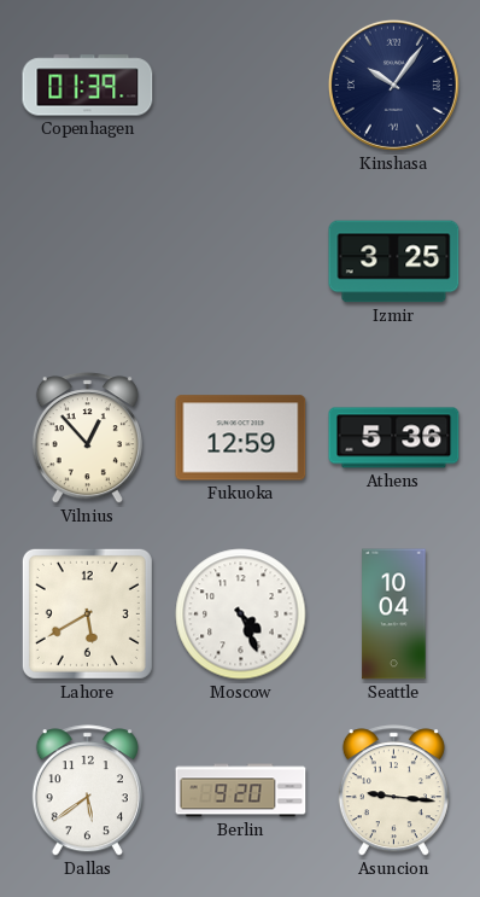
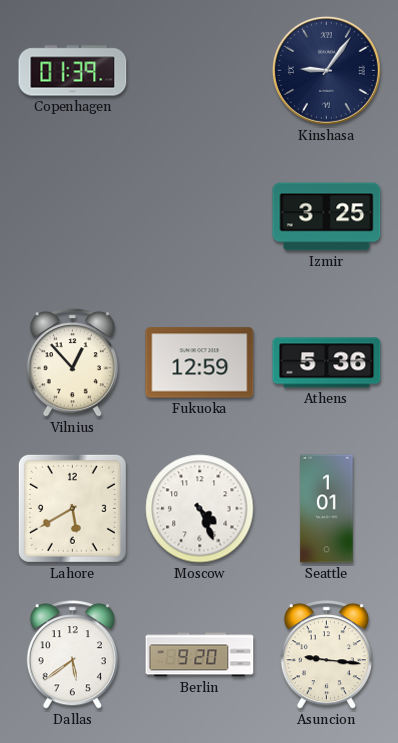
Kinshasa: 10:06 -> 9:06
Seattle: 10:04 -> 1:01
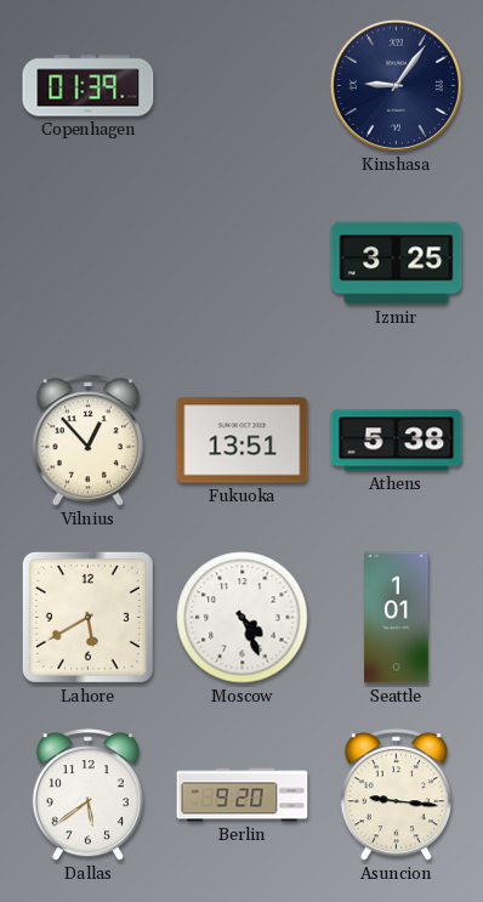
Fukuoka: 12:59 -> 13:51
Athens: 5:36 -> 5:38
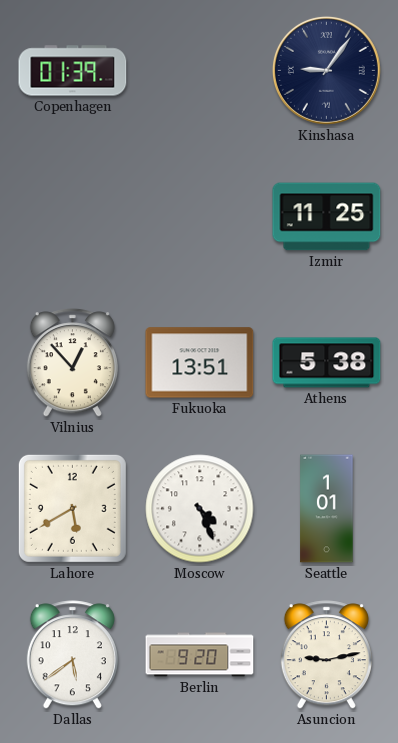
Izmir: 3:25 -> 11:25
Asuncion: 9:16 -> 9:13
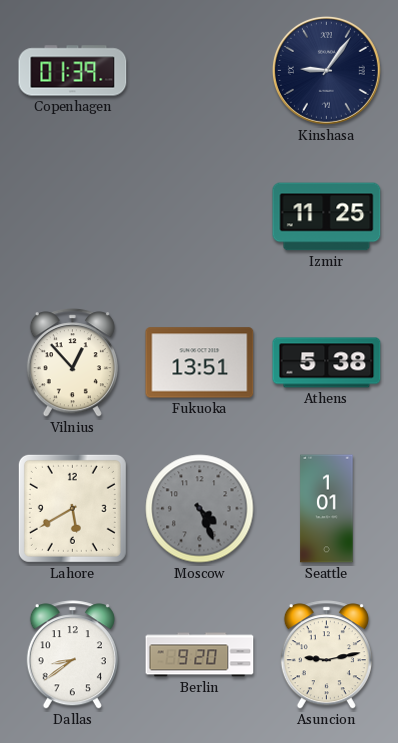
Moscow dial: white -> grey
Dallas: 5:39 -> 8:39
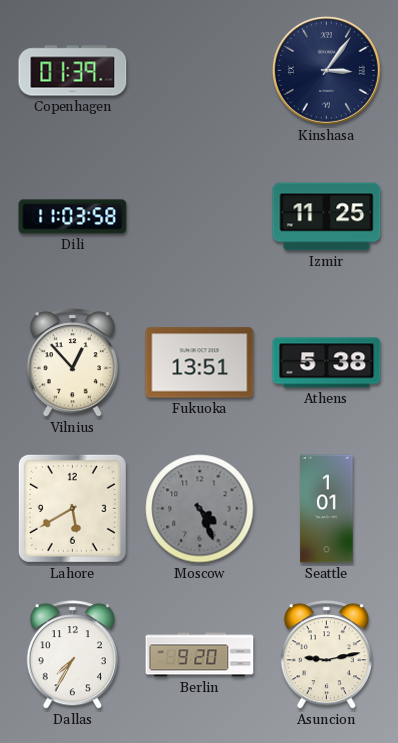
Kinshasa: 9:06 -> 3:06
Dili: none -> 11:03
Dallas: 8:39 -> 7:35
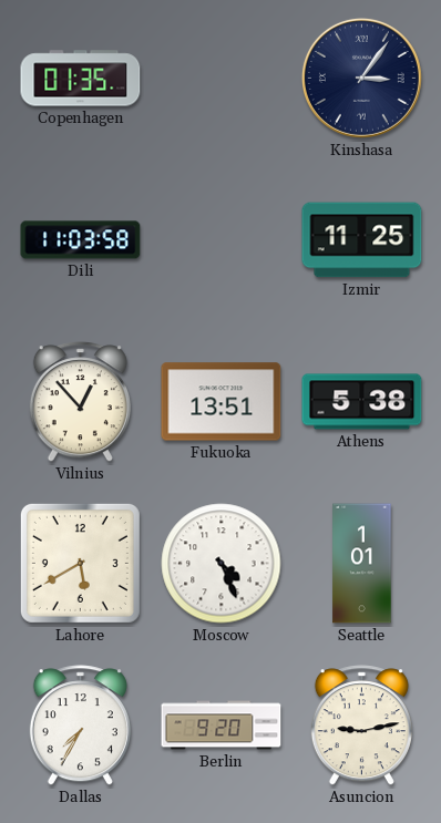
Copenhagen: 01:39 -> 01:35
Moscow dial: grey -> white
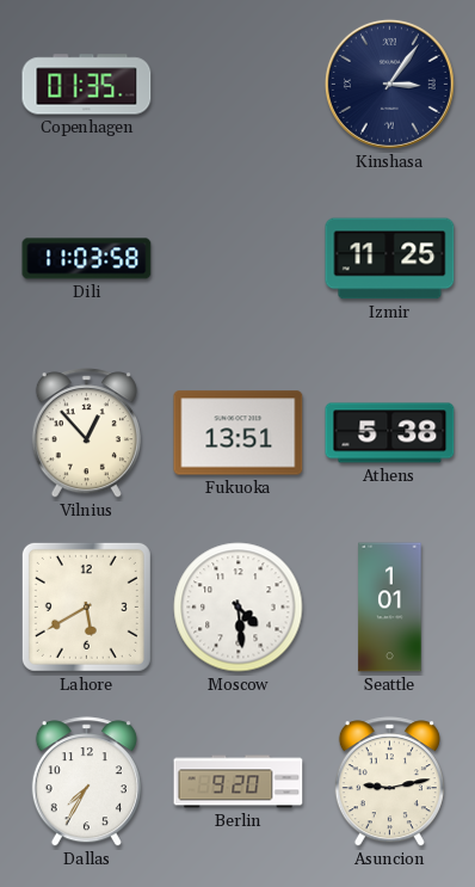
Moscow: 4:26 -> 4:29
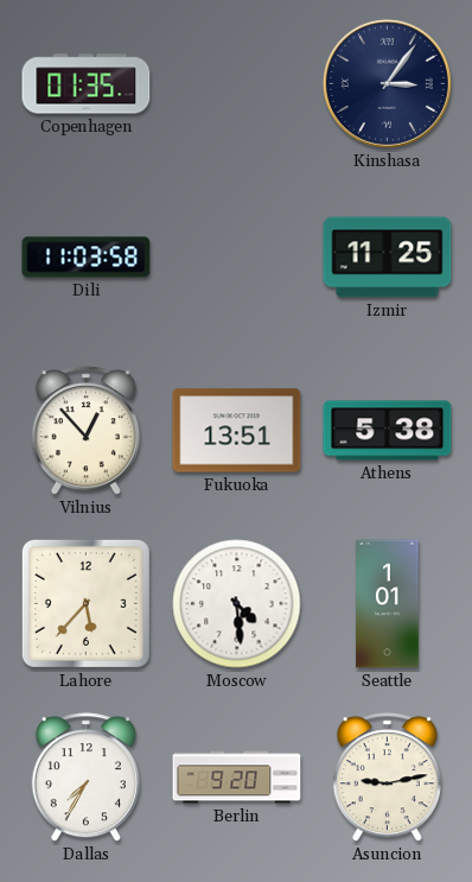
Lahore: 5:40 -> 5:37
